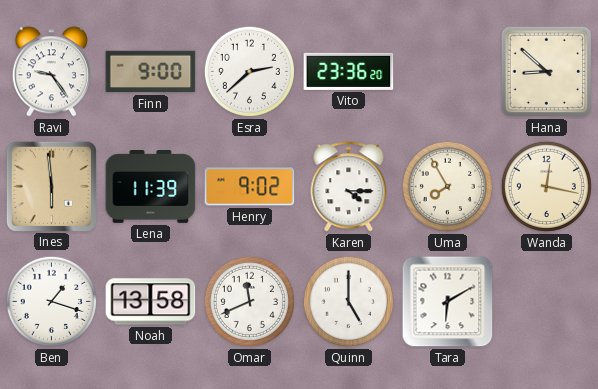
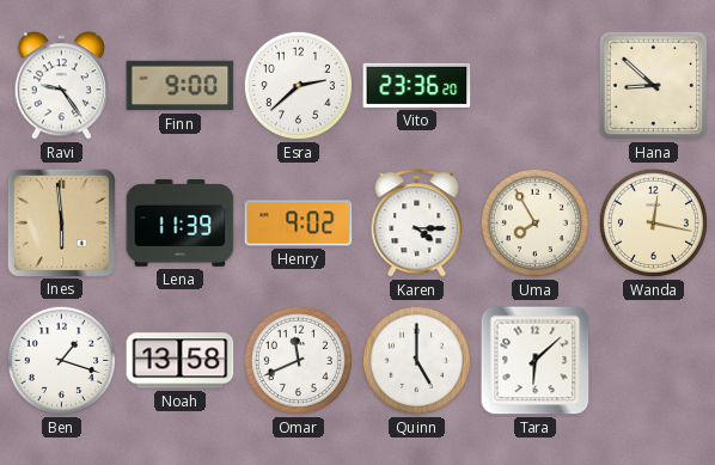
Tara: 6:10 -> 6:08
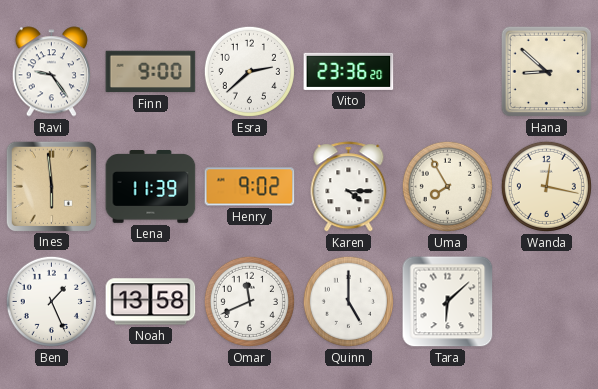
Ben: 1:18 -> 1:26
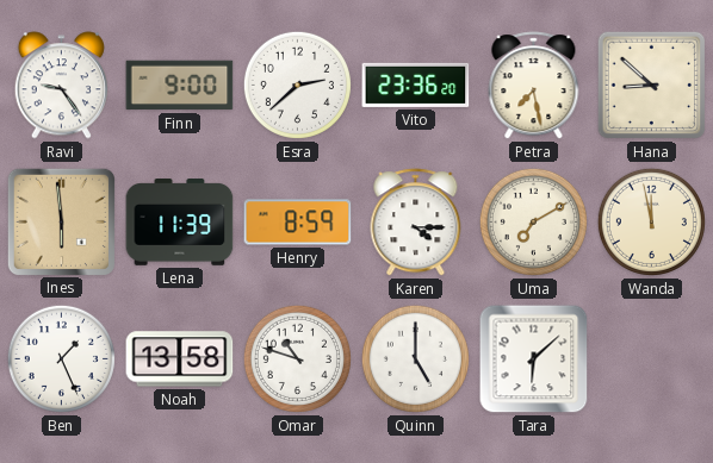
Petra: none -> 7:28
Henry: 9:02 -> 8:59
Uma: 7:55 -> 7:10
Wanda: 12:17 -> 11:58
Omar: 11:41 -> 10:48
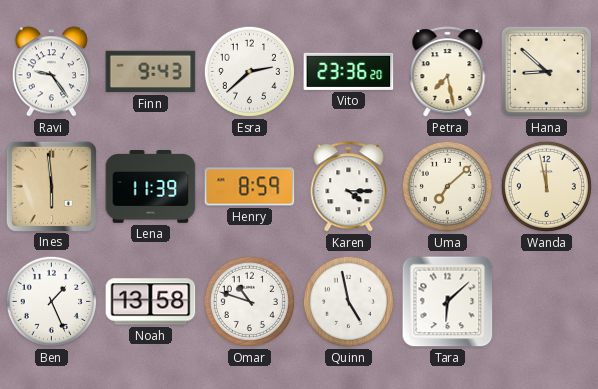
Finn: 9:00 -> 9:43
Uma: 7:10 -> 7:08
Quinn: 5:00 -> 4:58
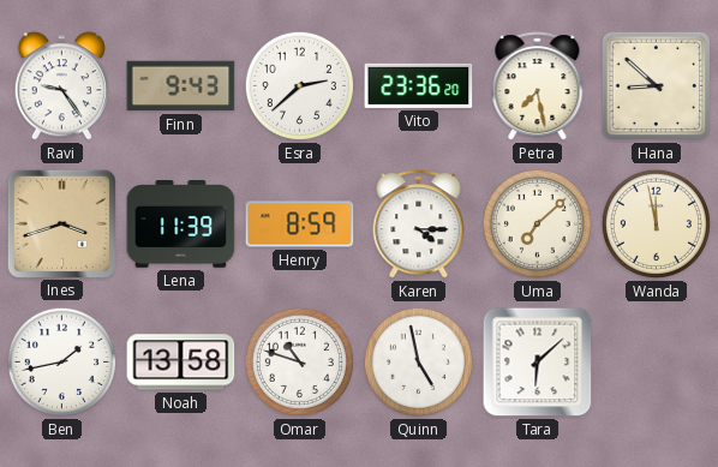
Ines: 5:59 -> 3:42
Ben: 1:26 -> 1:43
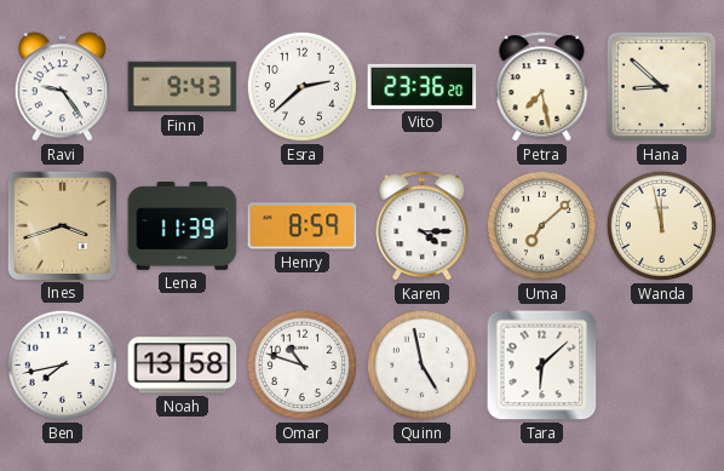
Ben: 1:43 -> 7:43
